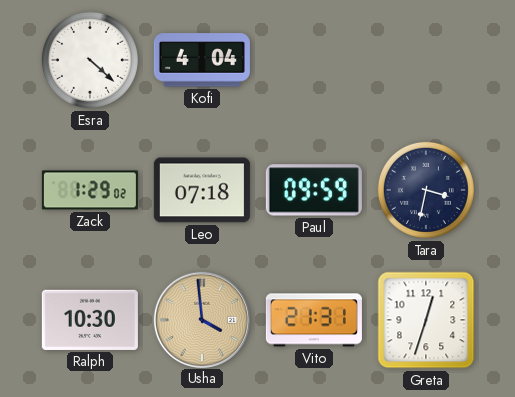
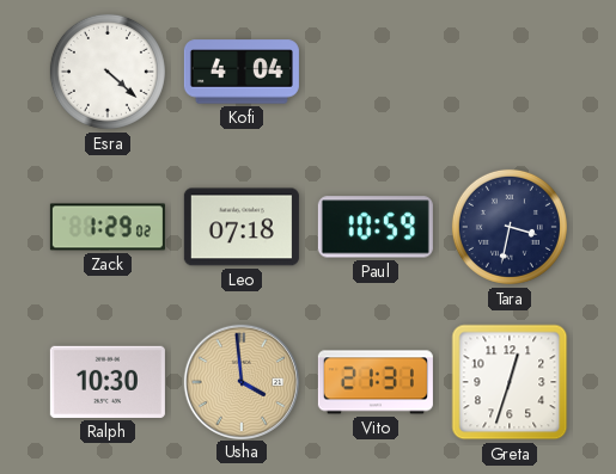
Paul: 09:59 -> 10:59
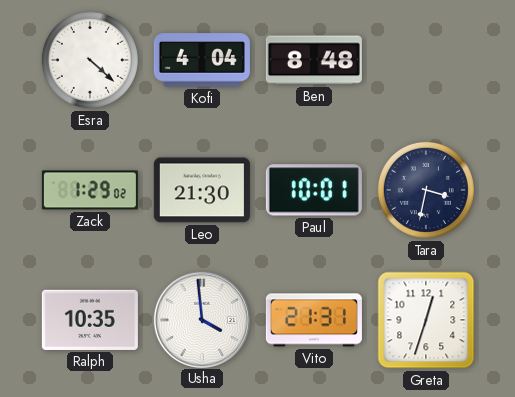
Ben: none -> 8:48
Leo: 07:18 -> 21:30
Paul: 10:59 -> 10:01
Ralph: 10:30 -> 10:35
Usha dial: champagne -> white
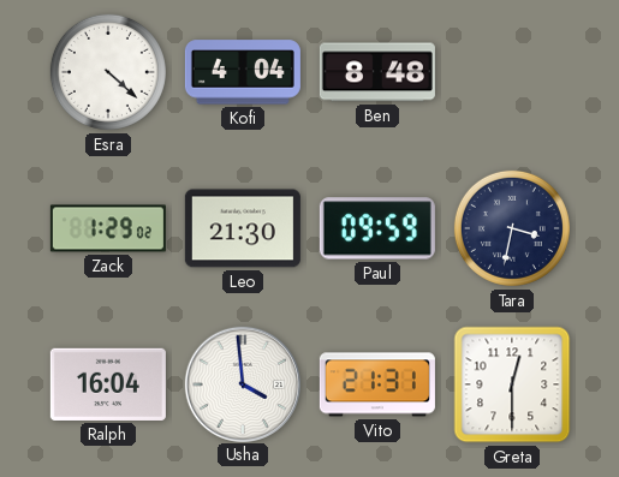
Paul: 10:01 -> 09:59
Ralph: 10:35 -> 16:04
Greta: 12:33 -> 12:30
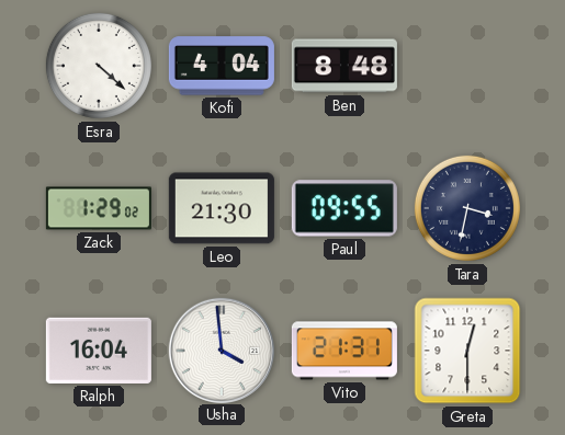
Paul: 09:59 -> 09:55
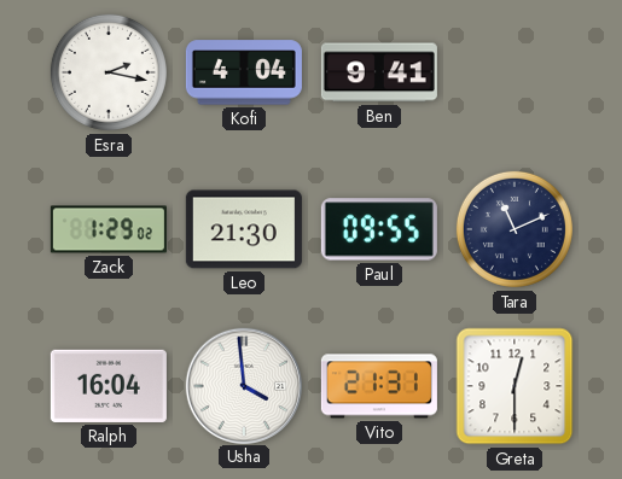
Esra: 4:22 -> 2:17
Ben: 8:48 -> 9:41
Tara: 3:32 -> 11:11
